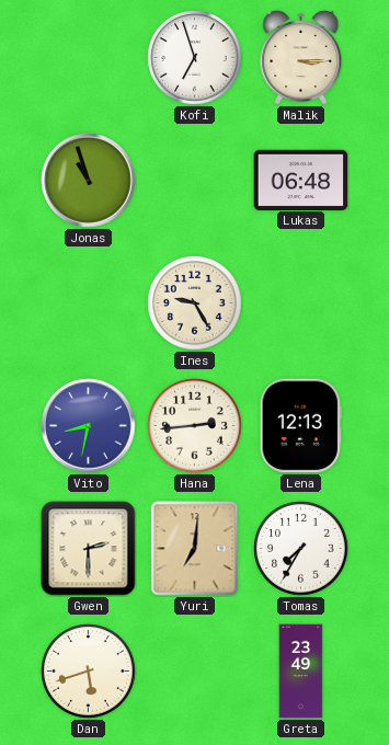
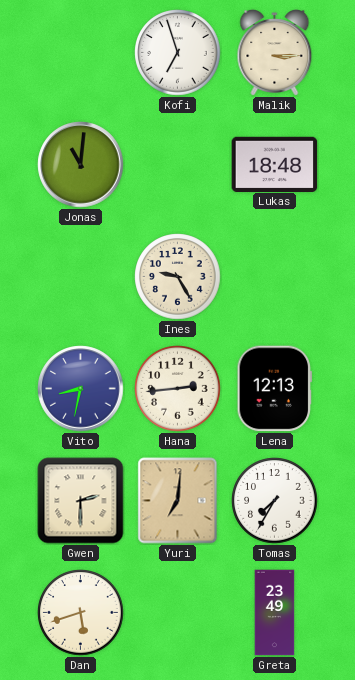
Jonas: 10:57 -> 11:01
Lukas: 06:48 -> 18:48
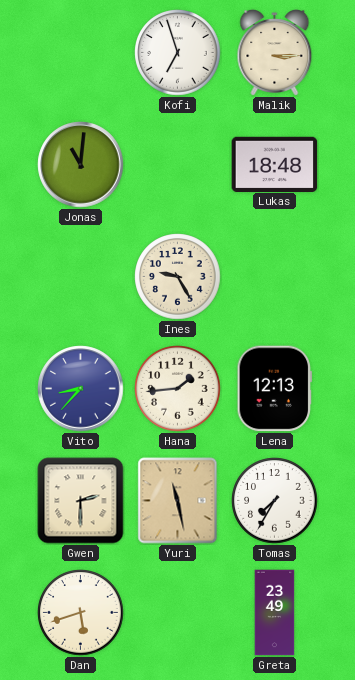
Vito: 8:32 -> 8:37
Hana: 2:44 -> 1:44
Yuri: 7:01 -> 11:28
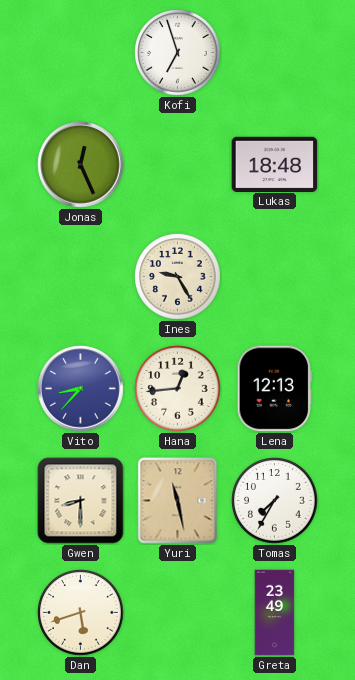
Malik: 3:15 -> none
Jonas: 11:01 -> 12:26
Hana: 1:44 -> 12:44
Gwen: 2:30 -> 8:30
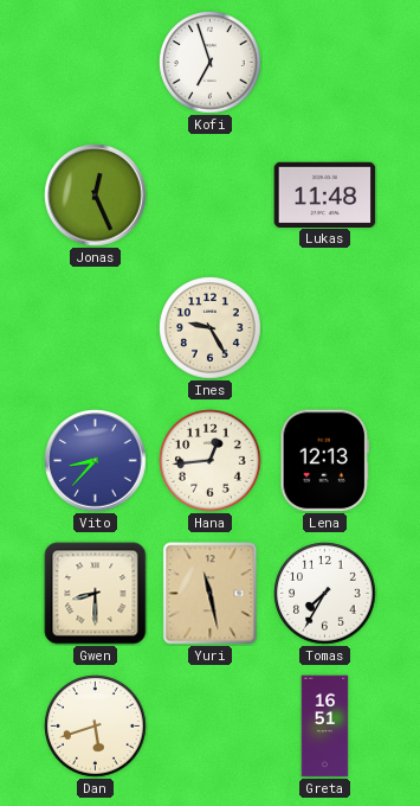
Lukas: 18:48 -> 11:48
Greta: 23:49 -> 16:51
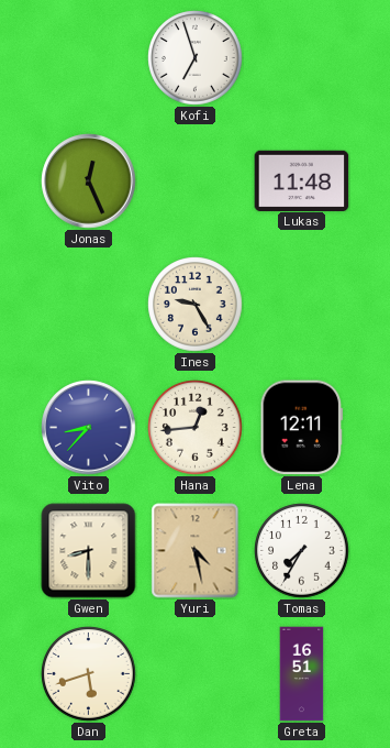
Lena: 12:13 -> 12:11
Yuri: 11:28 -> 4:28
